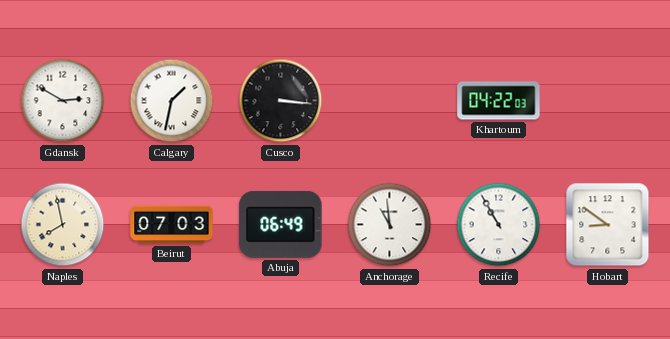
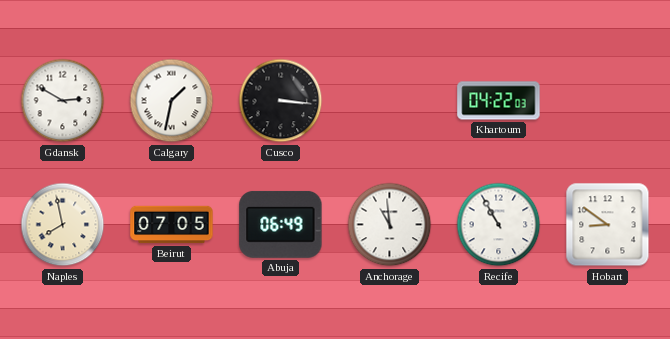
Beirut: 07:03 -> 07:05
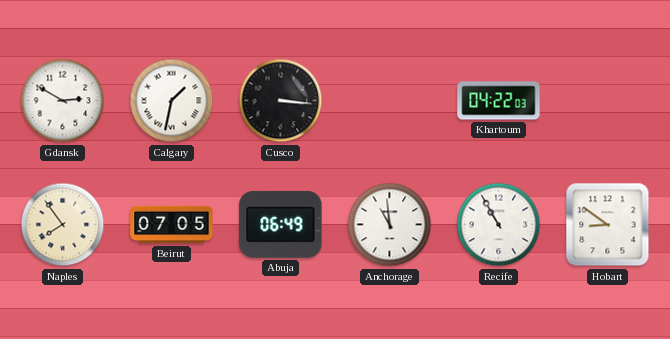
Naples: 7:58 -> 7:54
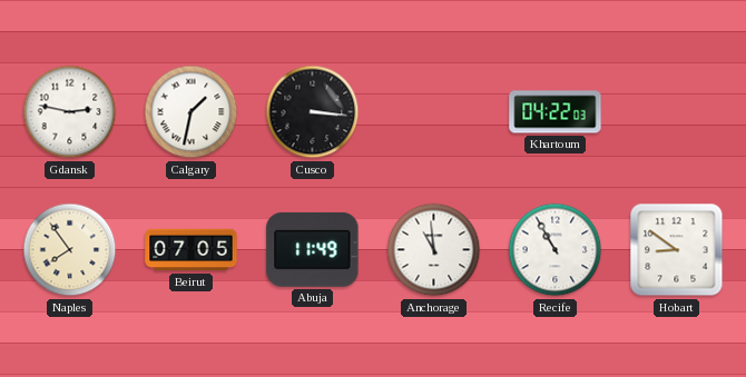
Gdansk: 2:50 -> 2:47
Abuja: 06:49 -> 11:49
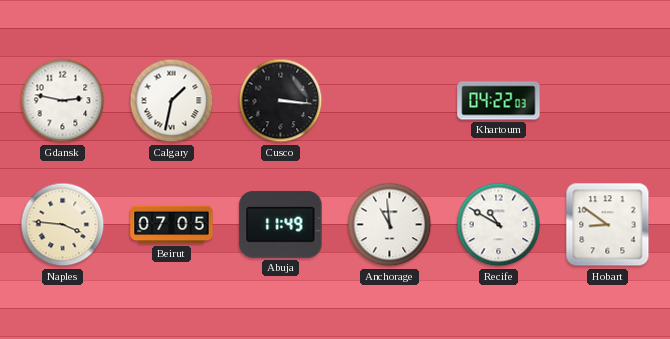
Naples: 7:54 -> 3:46
Recife: 10:55 -> 10:50
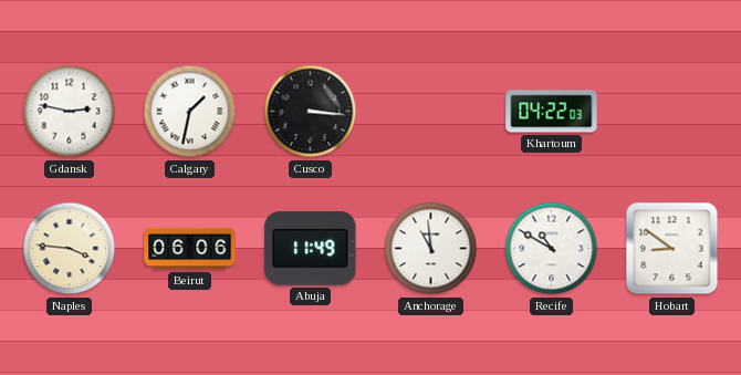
Beirut: 07:05 -> 06:06
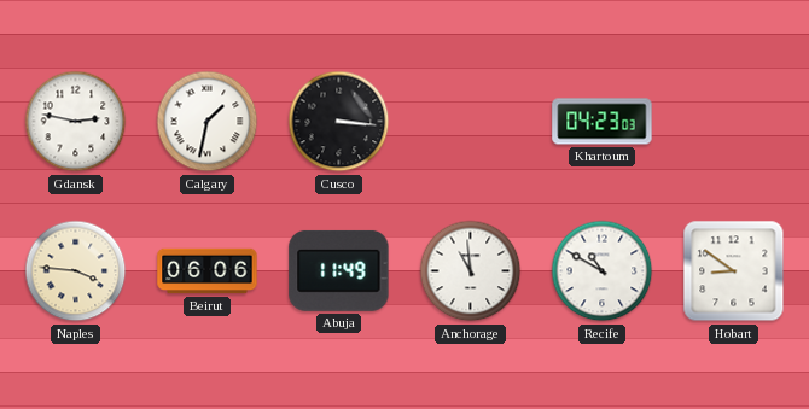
Khartoum: 04:22 -> 04:23
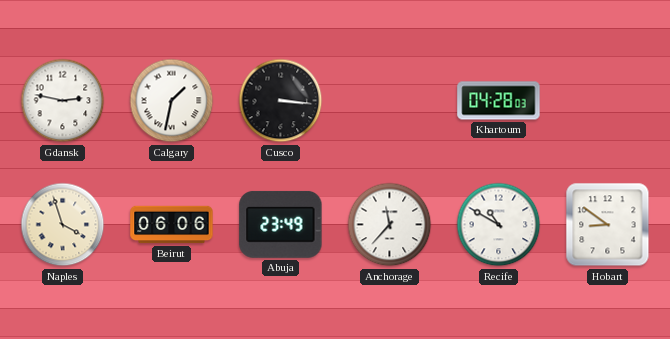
Khartoum: 04:23 -> 04:28
Naples: 3:46 -> 3:57
Abuja: 11:49 -> 23:49
Anchorage: 10:59 -> 11:37
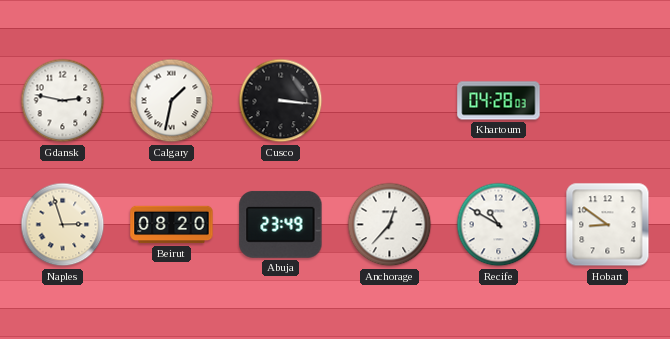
Naples: 3:57 -> 2:57
Beirut: 06:06 -> 08:20
Anchorage: 11:37 -> 12:37
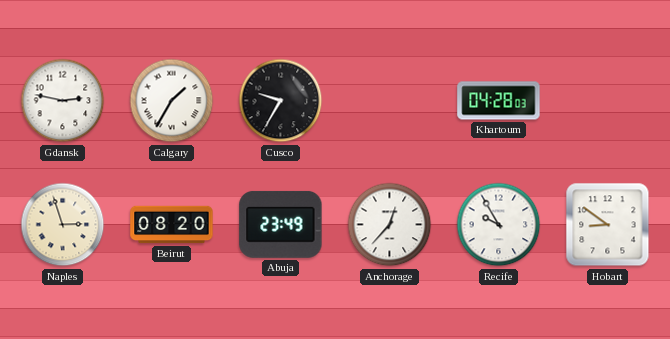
Calgary: 1:32 -> 1:35
Cusco: 3:16 -> 9:35
Recife: 10:50 -> 9:55
